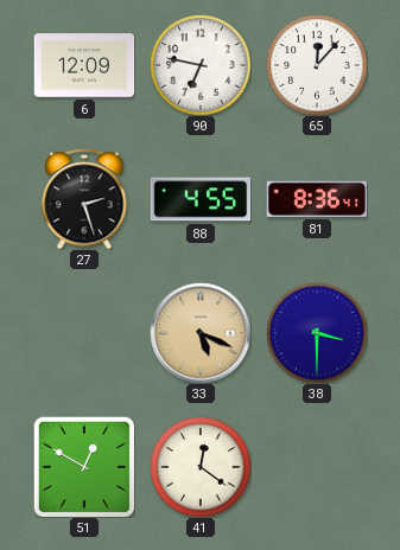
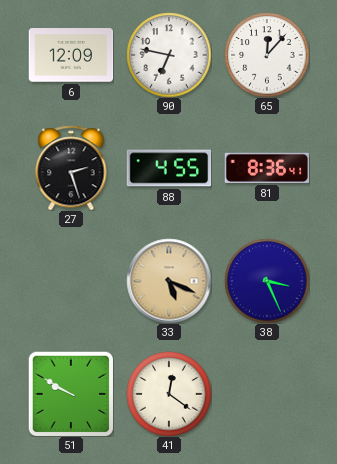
38: 3:30 -> 3:26
51: 12:50 -> 9:50
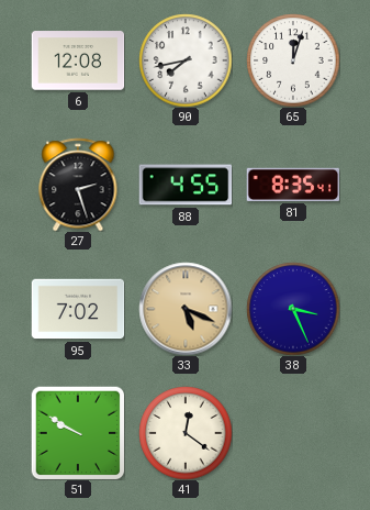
6: 12:09 -> 12:08
90: 6:47 -> 7:43
65: 12:07 -> 12:03
81: 8:36 -> 8:35
95: none -> 7:02
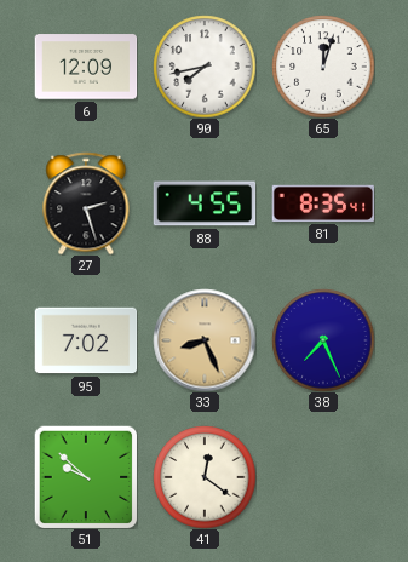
6: 12:08 -> 12:09
33: 5:19 -> 8:26
38: 3:26 -> 7:26
51: 9:50 -> 9:52
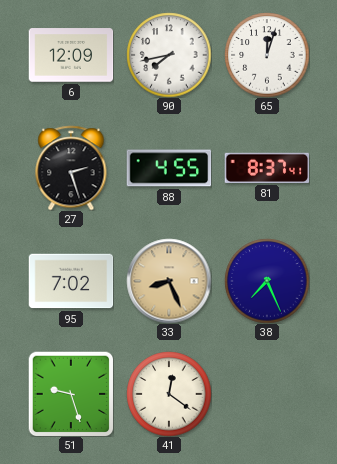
81: 8:35 -> 8:37
51: 9:52 -> 9:27
